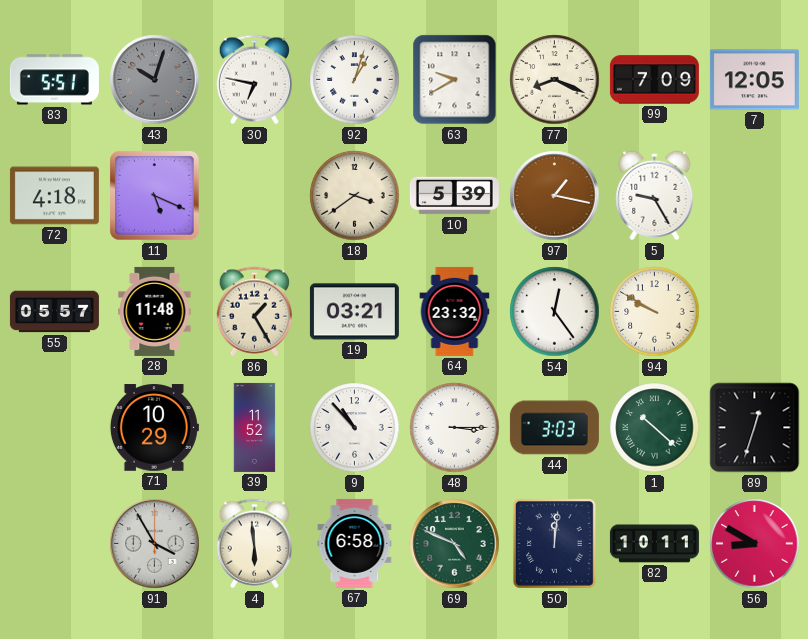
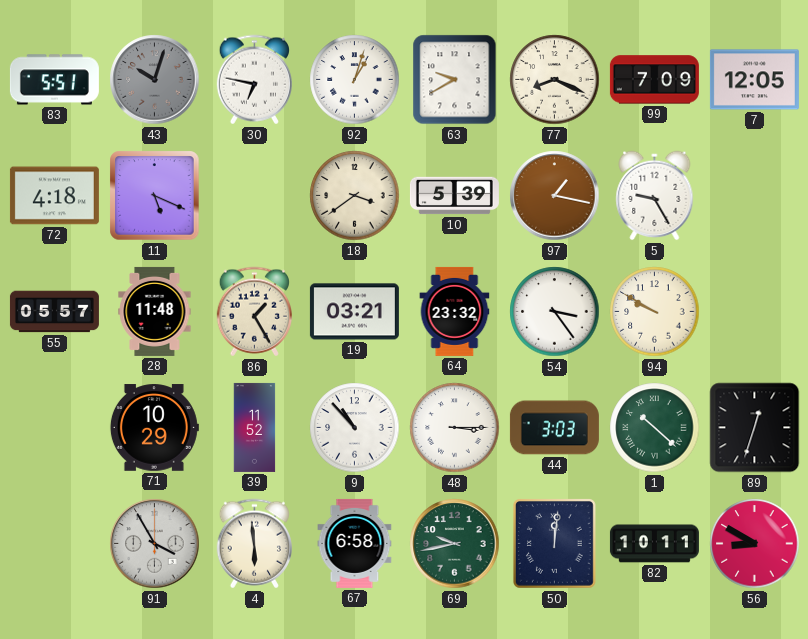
54: 12:24 -> 3:24
69: 4:49 -> 9:43
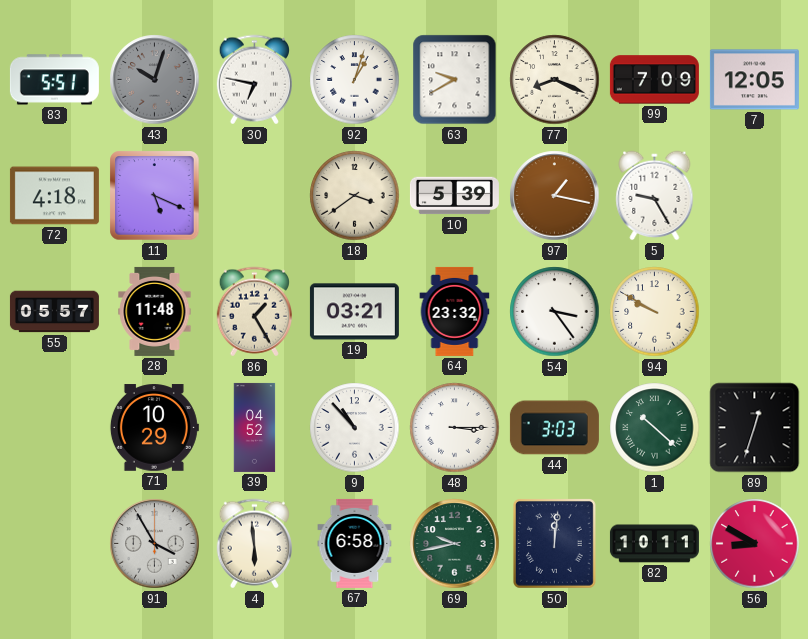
39: 11:52 -> 04:52
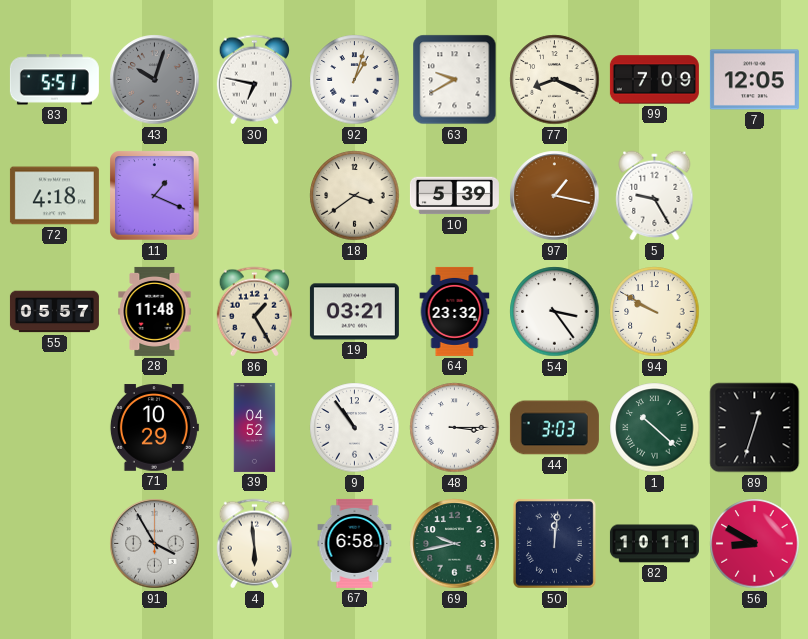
11: 5:19 -> 1:19
9: 10:53 -> 10:54
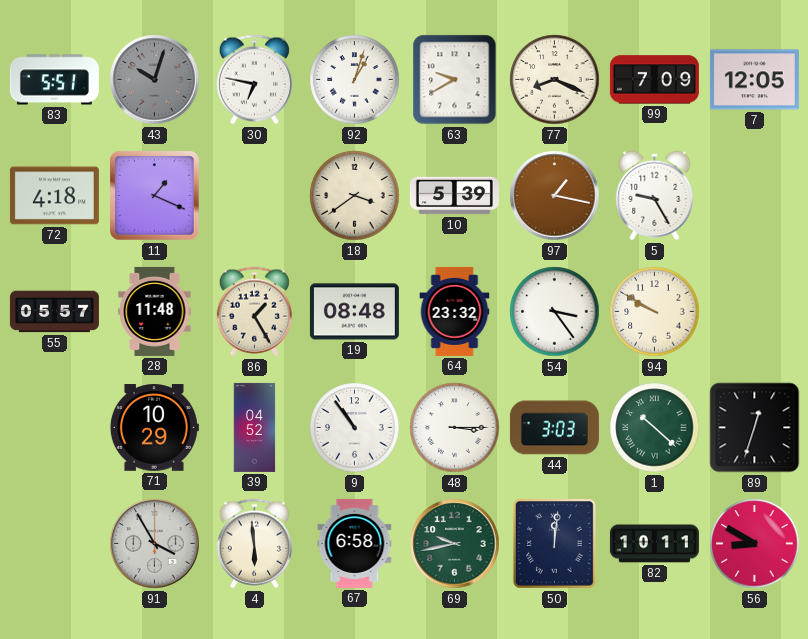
19: 03:21 -> 08:48
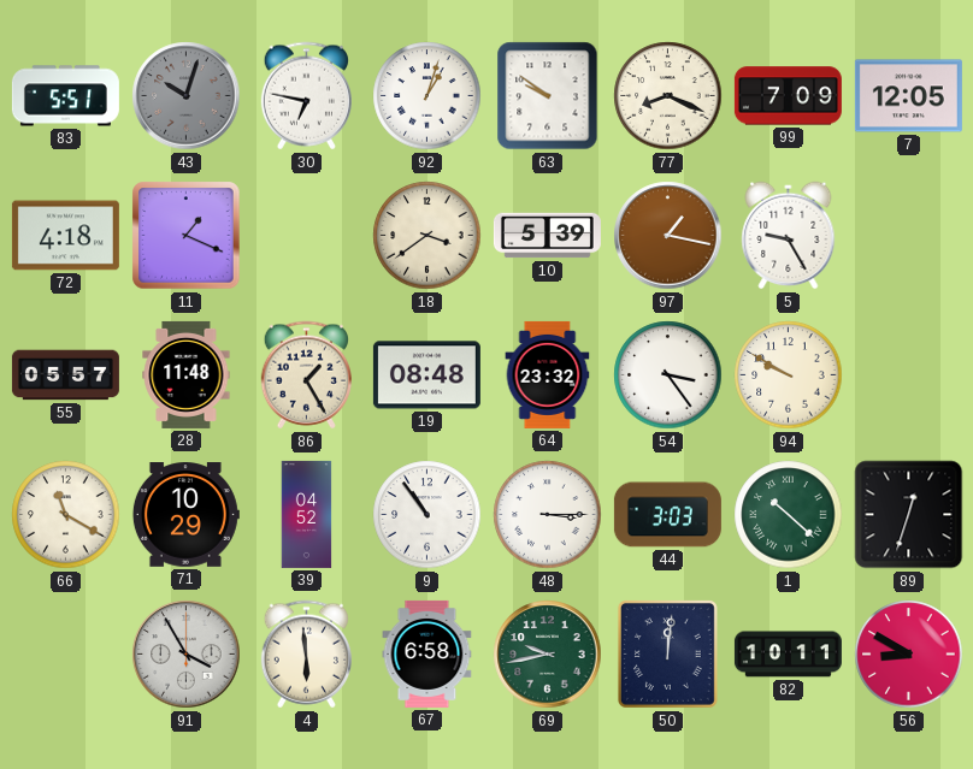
63: 9:40 -> 9:51
66: none -> 11:20
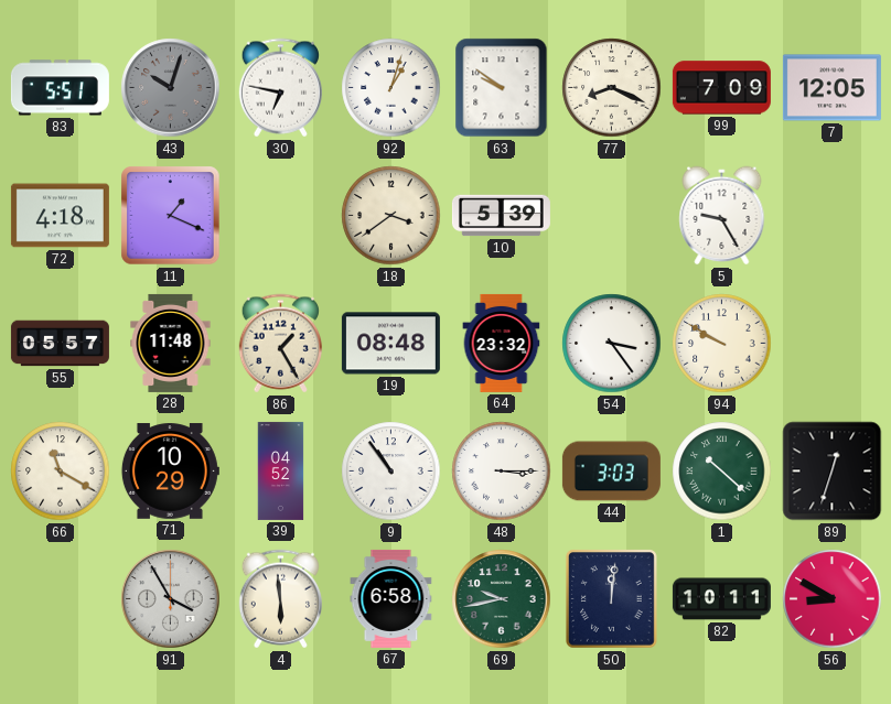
97: 1:17 -> none
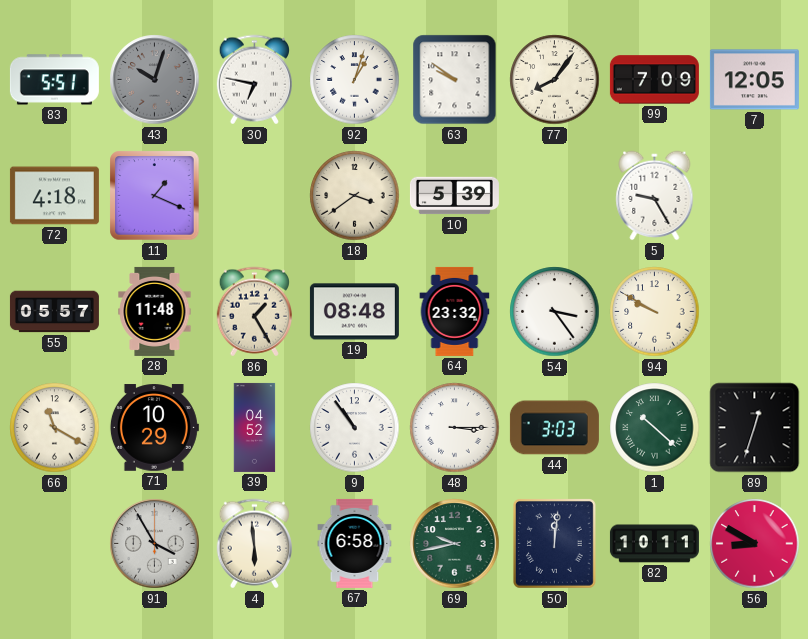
77: 8:19 -> 8:06
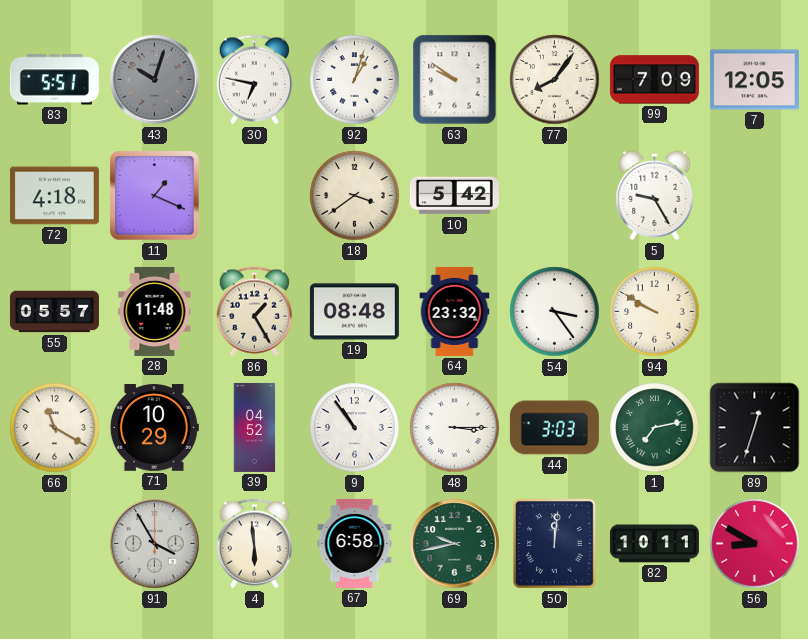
10: 5:39 -> 5:42
1: 10:22 -> 7:13
